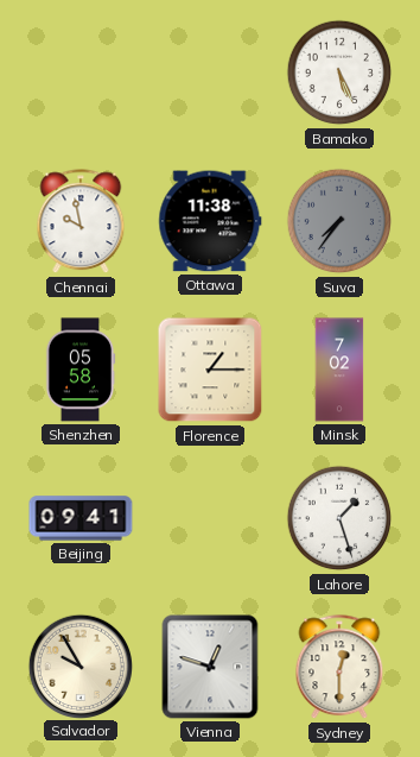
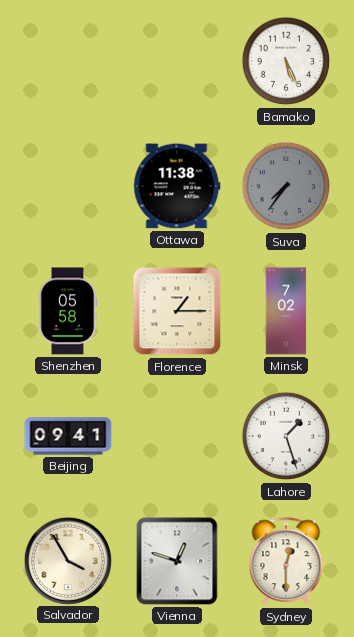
Chennai: 9:58 -> none
Salvador: 9:55 -> 3:55
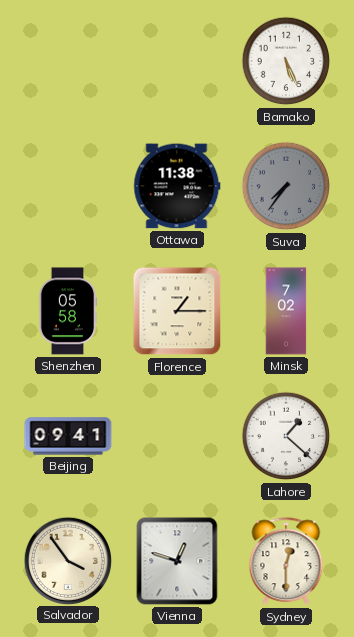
Lahore: 1:27 -> 1:22
Salvador: 3:55 -> 3:54
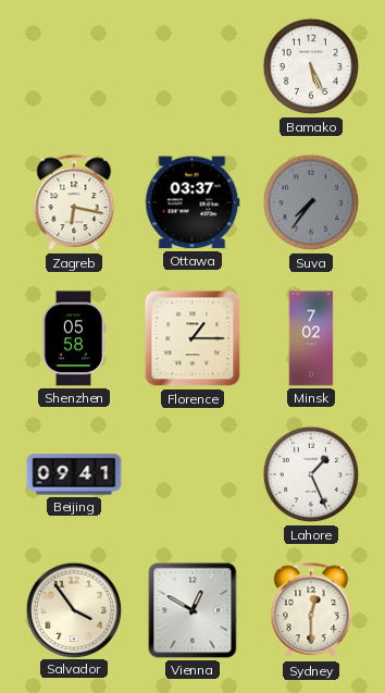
Zagreb: none -> 6:17
Ottawa: 11:38 -> 03:37
Lahore: 1:22 -> 1:26
Vienna: 12:48 -> 12:50
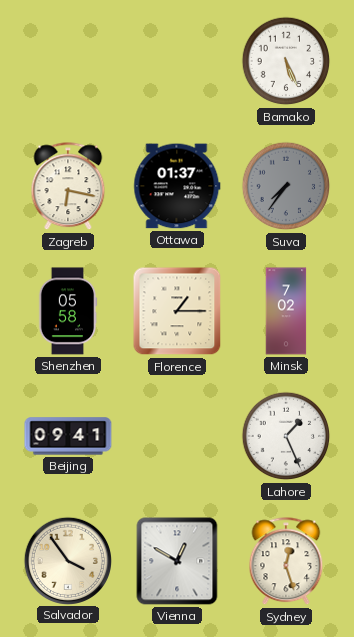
Ottawa: 03:37 -> 01:37
Sydney: 12:30 -> 12:27
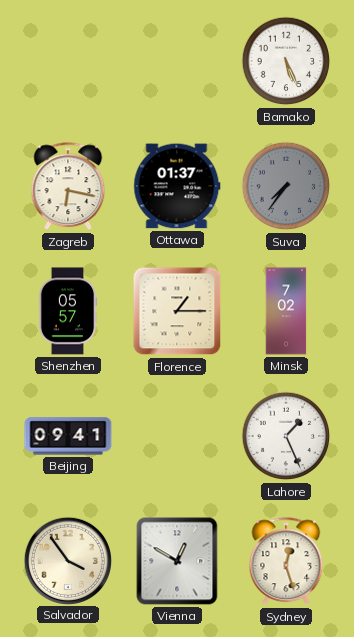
Shenzhen: 05:58 -> 05:57
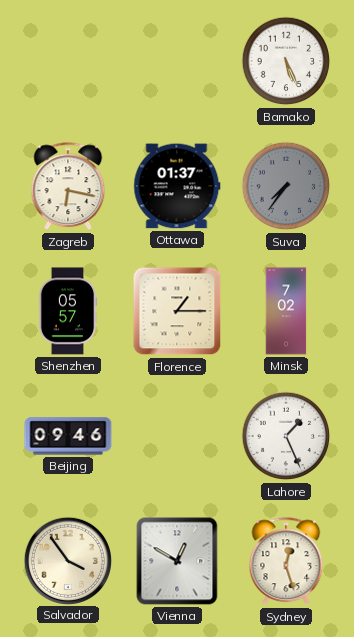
Beijing: 09:41 -> 09:46
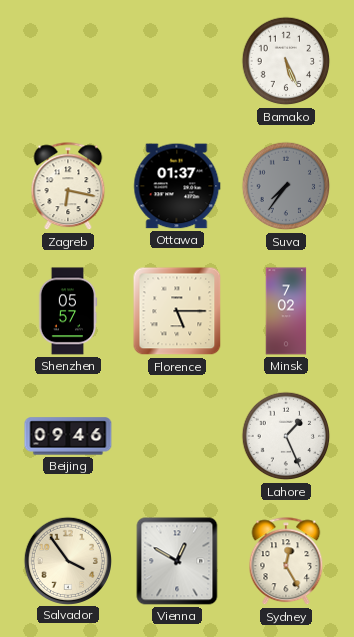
Florence: 1:15 -> 5:15
Sydney: 12:27 -> 12:25
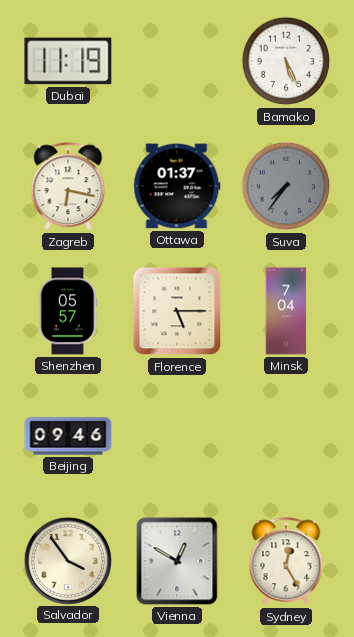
Dubai: none -> 11:19
Minsk: 7:02 -> 7:04
Lahore: 1:26 -> none
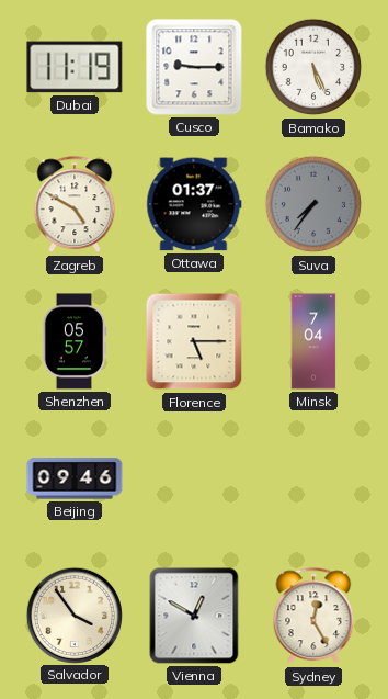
Cusco: none -> 9:15
Zagreb: 6:17 -> 4:50
